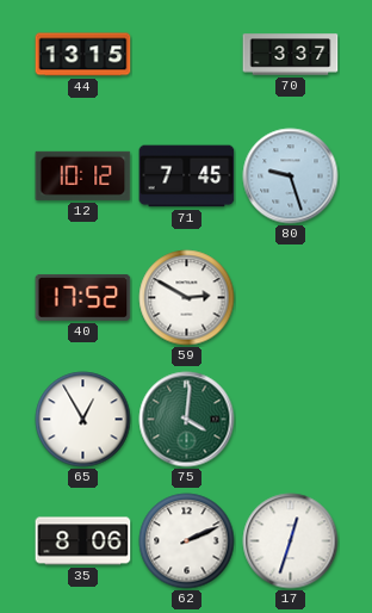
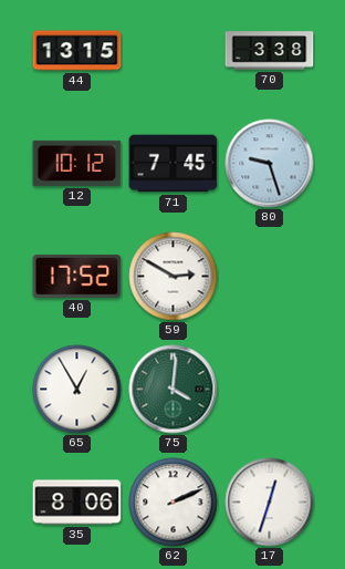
70: 3:37 -> 3:38
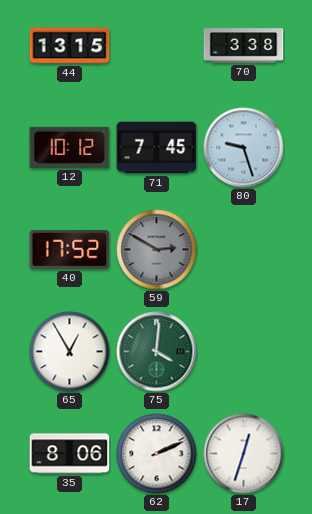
59 dial: white -> grey
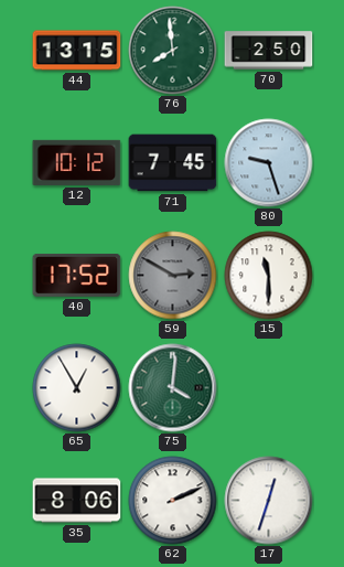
76: none -> 7:59
70: 3:38 -> 2:50
15: none -> 11:30
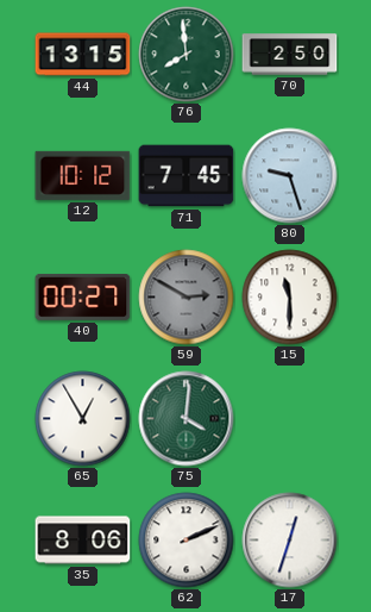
40: 17:52 -> 00:27
